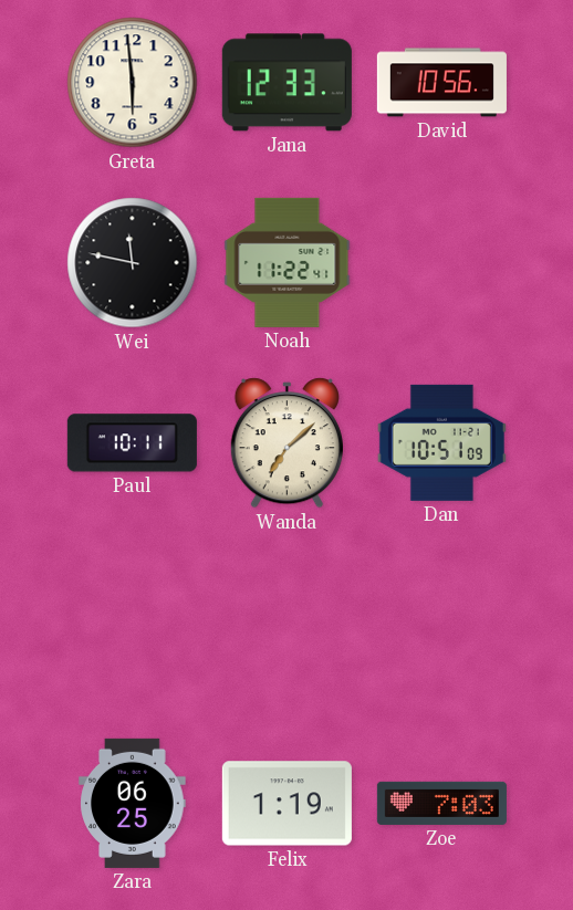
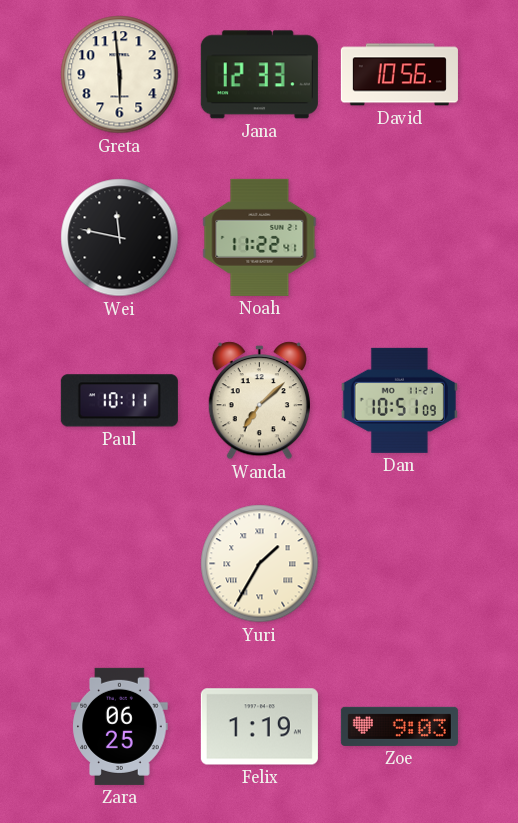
Yuri: none -> 1:35
Zoe: 7:03 -> 9:03
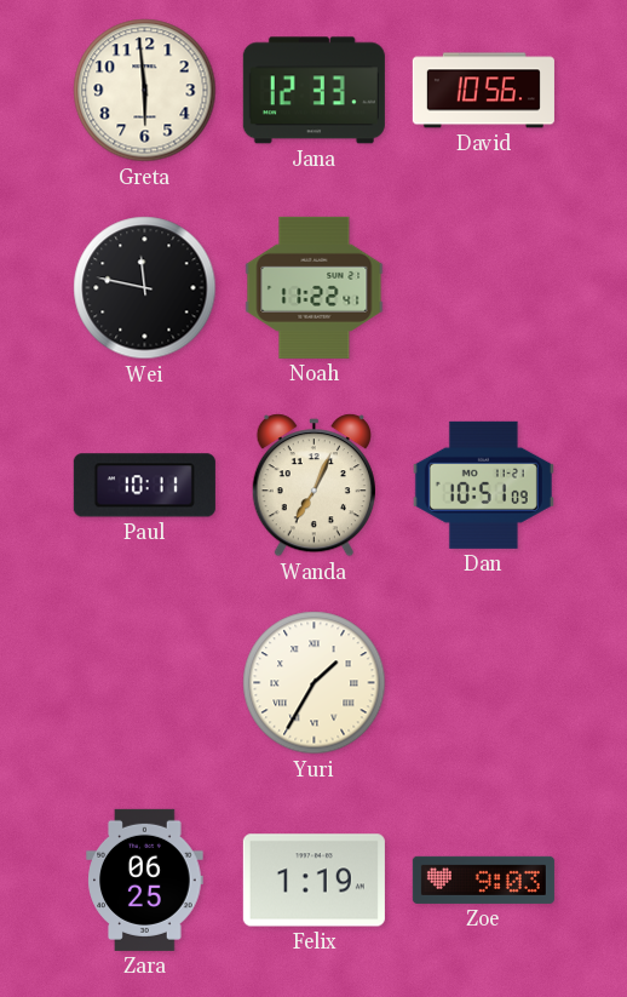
Wanda: 7:08 -> 7:04
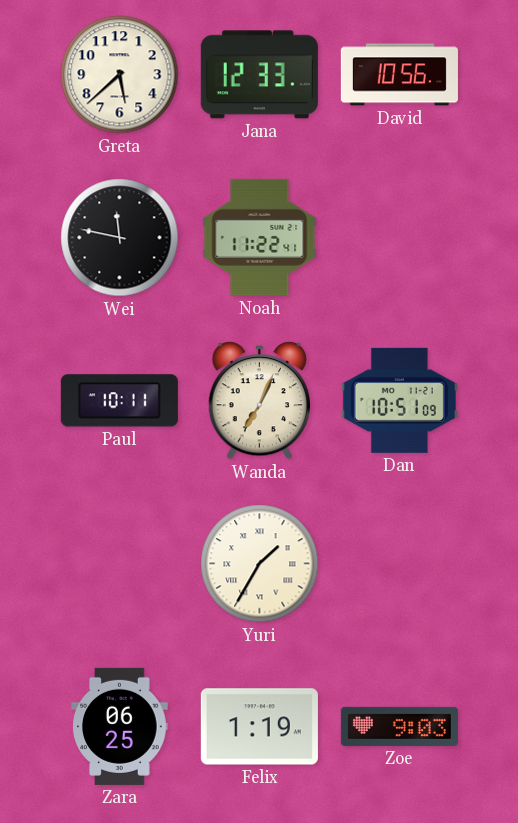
Greta: 5:59 -> 5:38
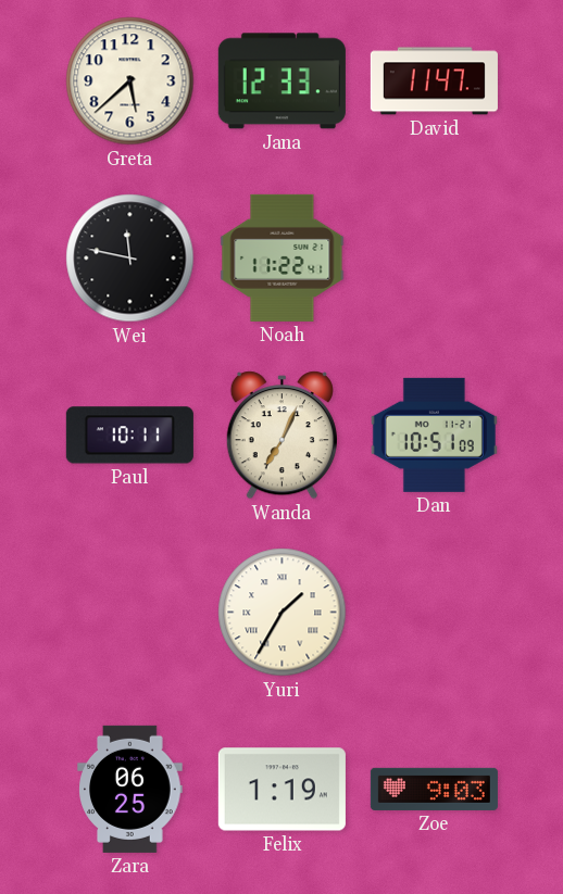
David: 10:56 -> 11:47
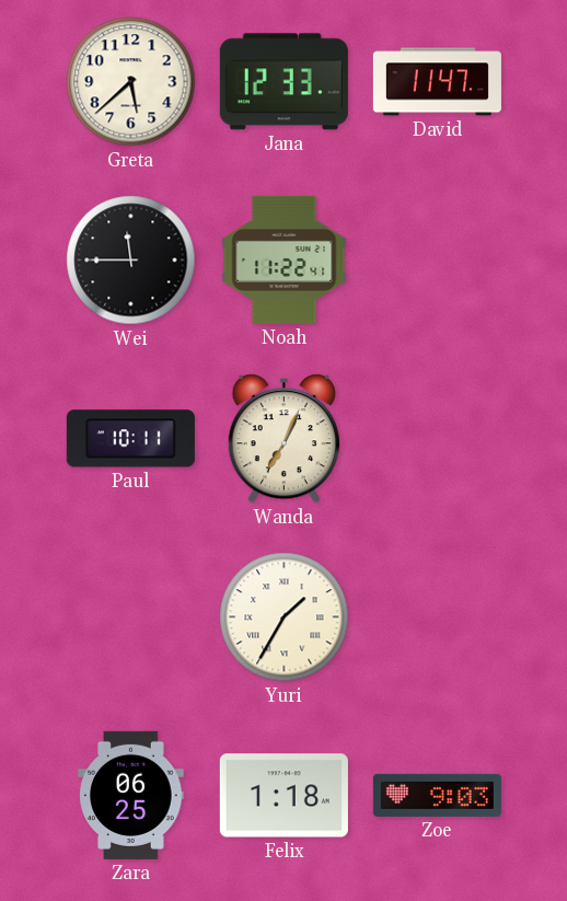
Wei: 11:47 -> 11:45
Dan: 10:51 -> none
Felix: 1:19 -> 1:18
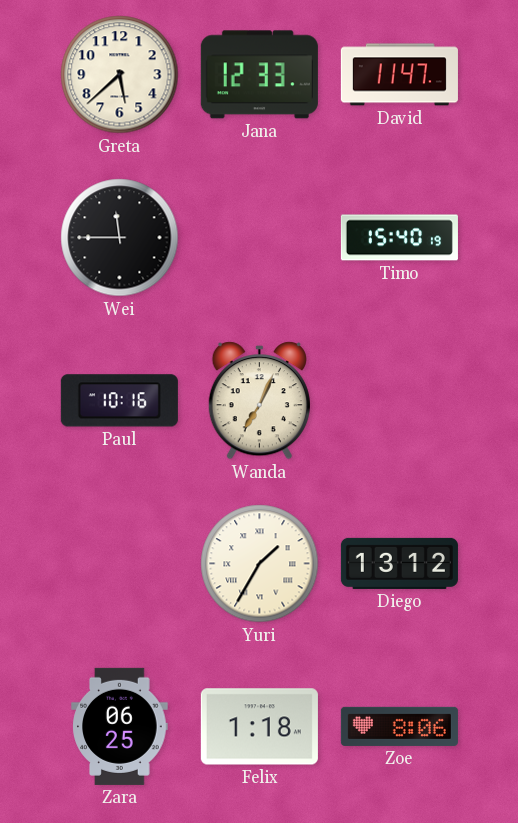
Noah: 11:22 -> none
Timo: none -> 15:40
Paul: 10:11 -> 10:16
Diego: none -> 13:12
Zoe: 9:03 -> 8:06
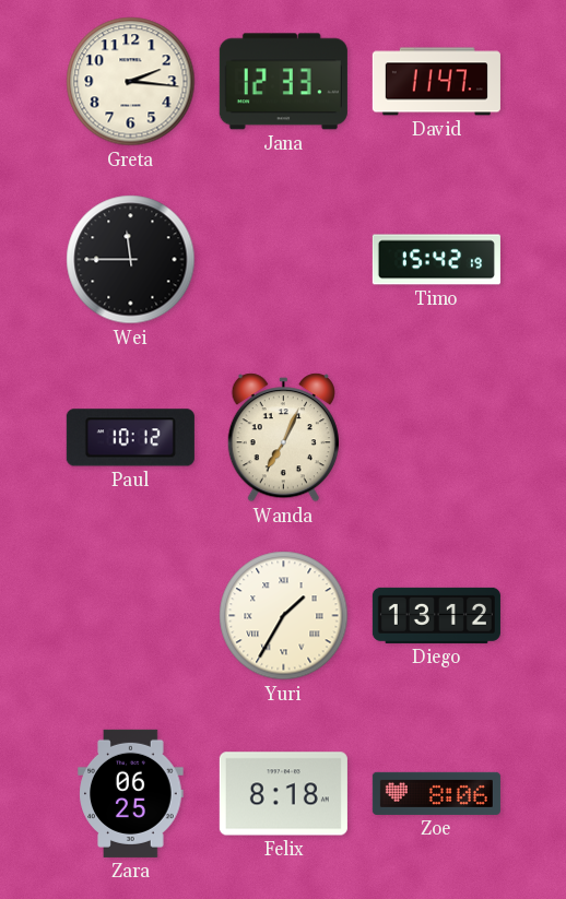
Greta: 5:38 -> 2:16
Timo: 15:40 -> 15:42
Paul: 10:16 -> 10:12
Felix: 1:18 -> 8:18
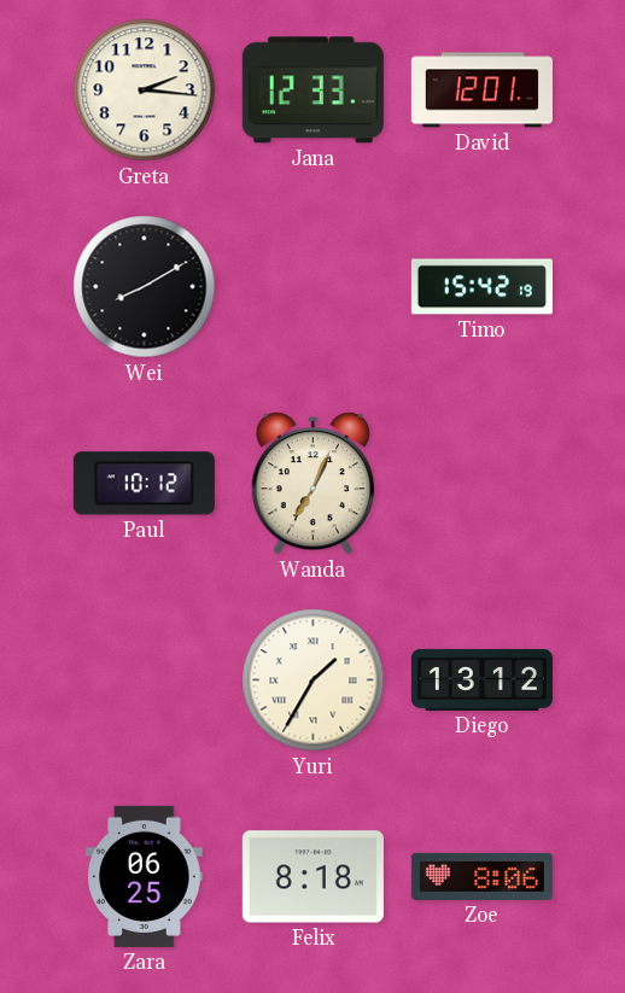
David: 11:47 -> 12:01
Wei: 11:45 -> 8:10
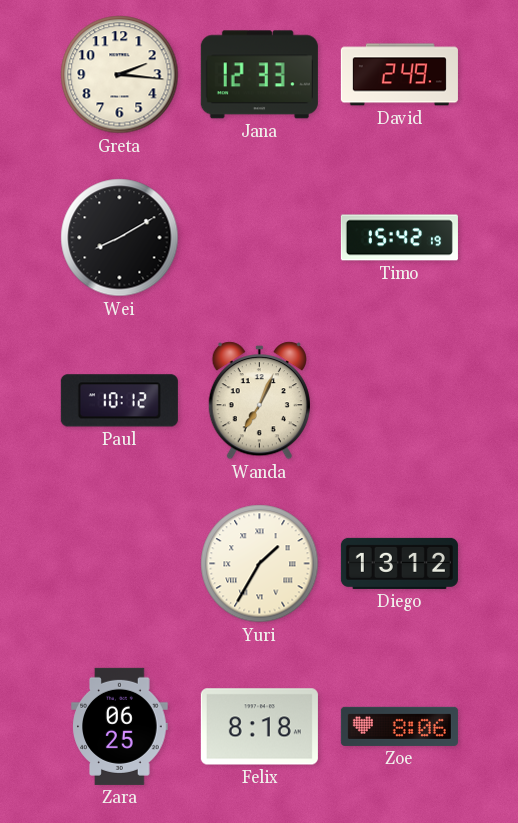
David: 12:01 -> 2:49
